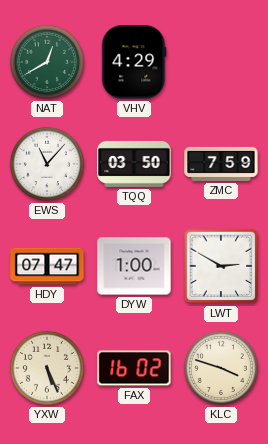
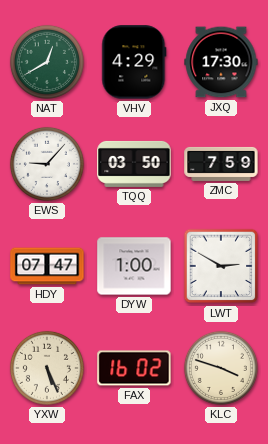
JXQ: none -> 17:30
EWS: 11:07 -> 9:07
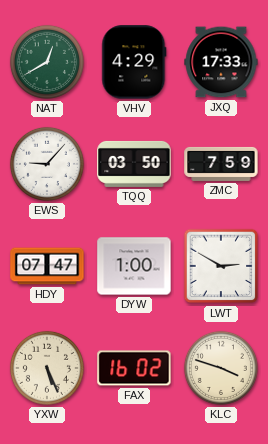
JXQ: 17:30 -> 17:33
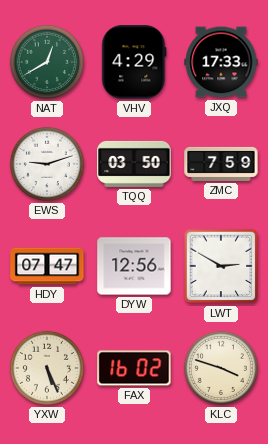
EWS: 9:07 -> 9:12
DYW: 1:00 -> 12:56
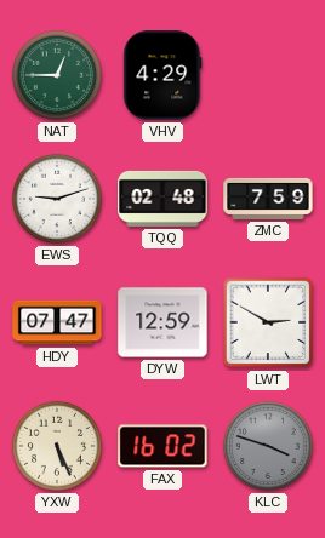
NAT: 12:40 -> 12:45
JXQ: 17:33 -> none
TQQ: 03:50 -> 02:48
DYW: 12:56 -> 12:59
KLC dial: cream -> grey
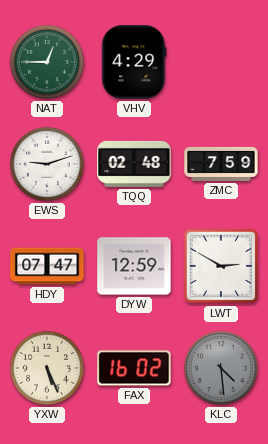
KLC: 3:48 -> 4:29
